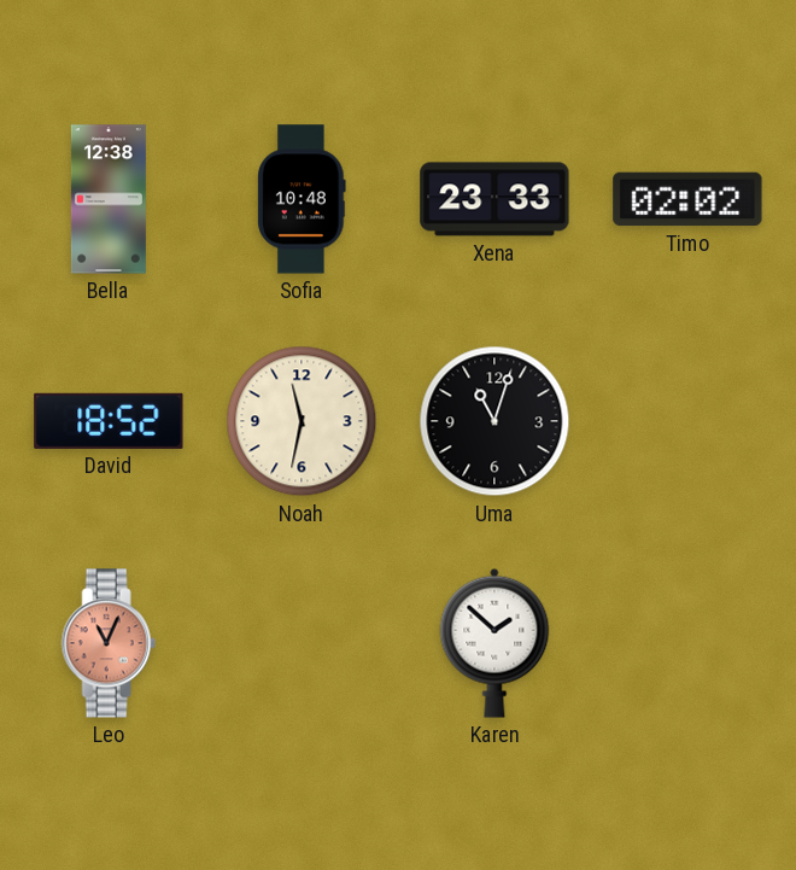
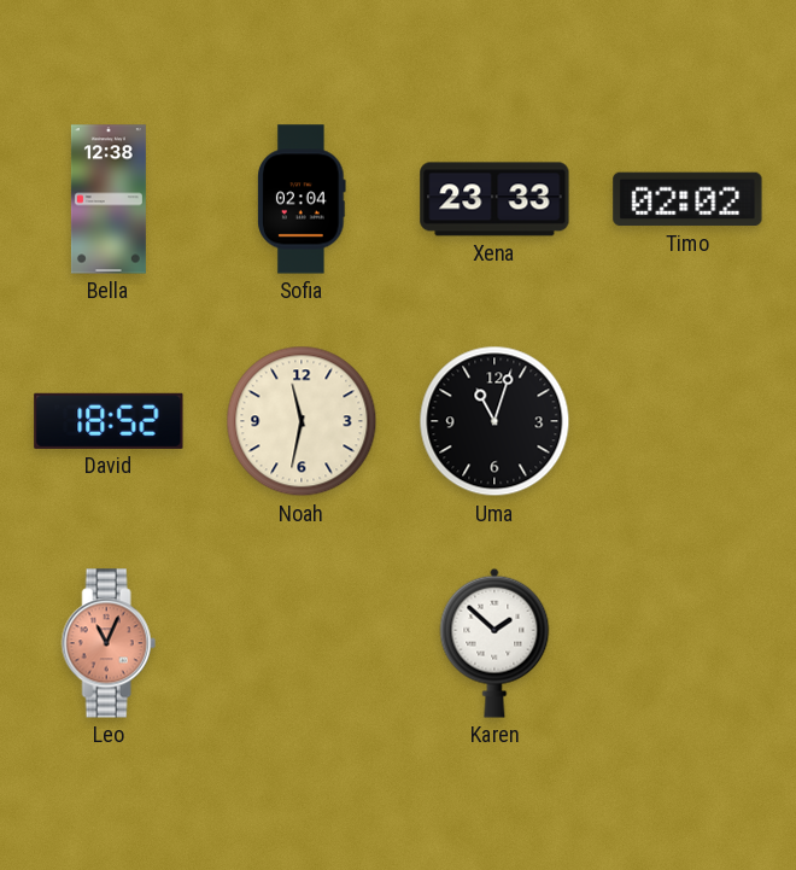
Sofia: 10:48 -> 02:04
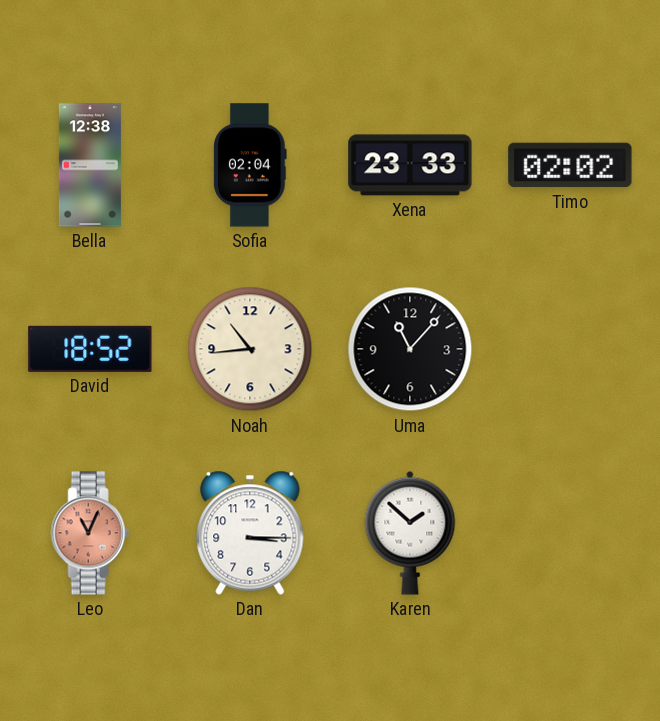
Noah: 11:32 -> 10:44
Uma: 11:03 -> 11:07
Dan: none -> 3:15
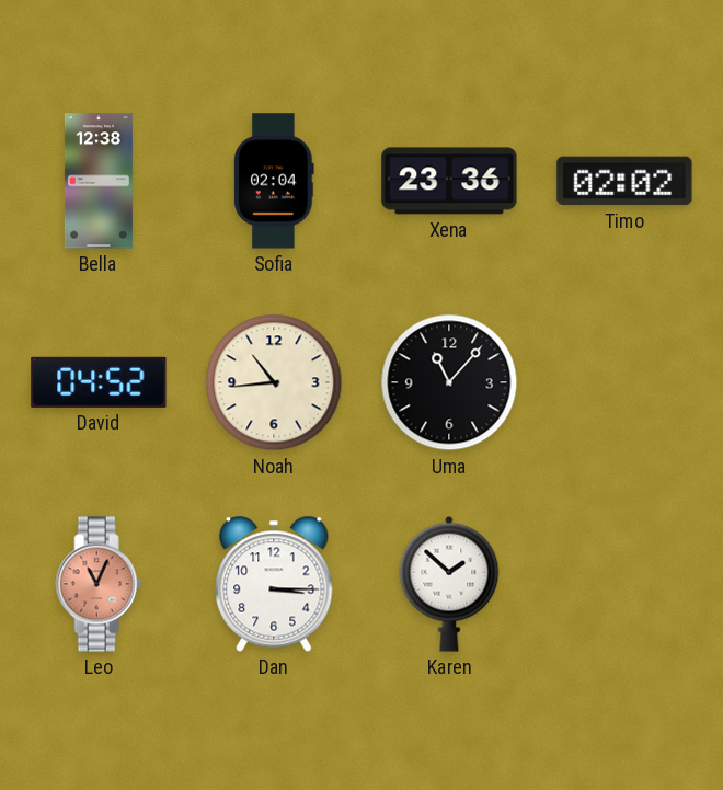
Xena: 23:33 -> 23:36
David: 18:52 -> 04:52
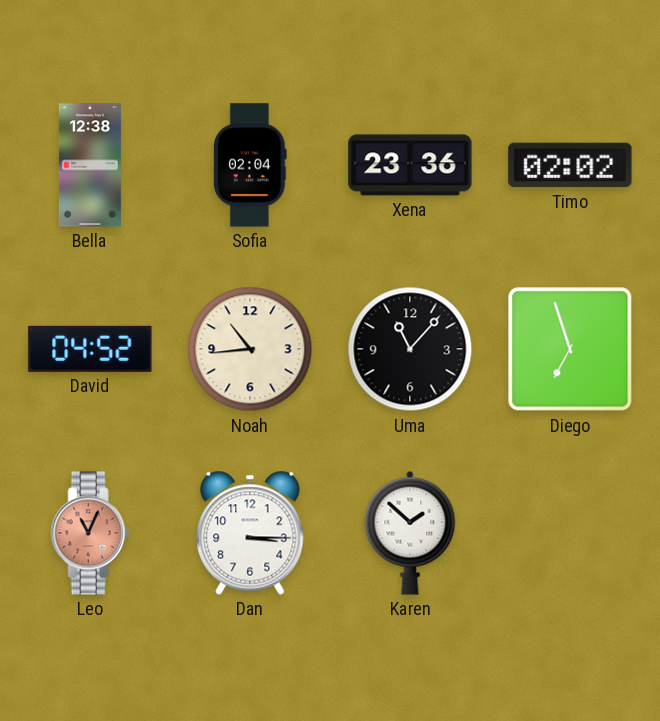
Diego: none -> 6:57
